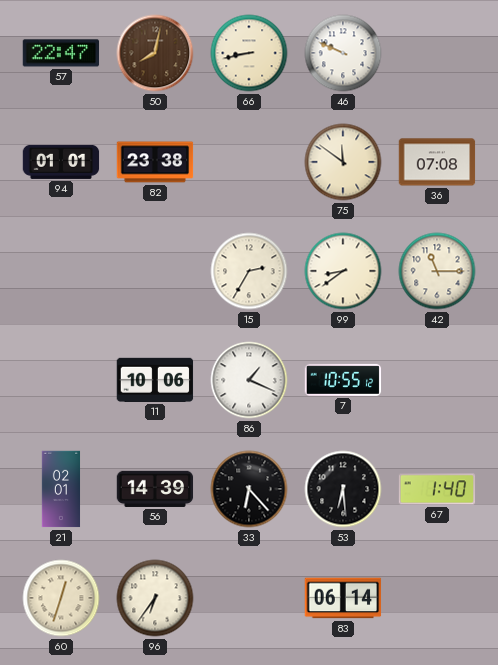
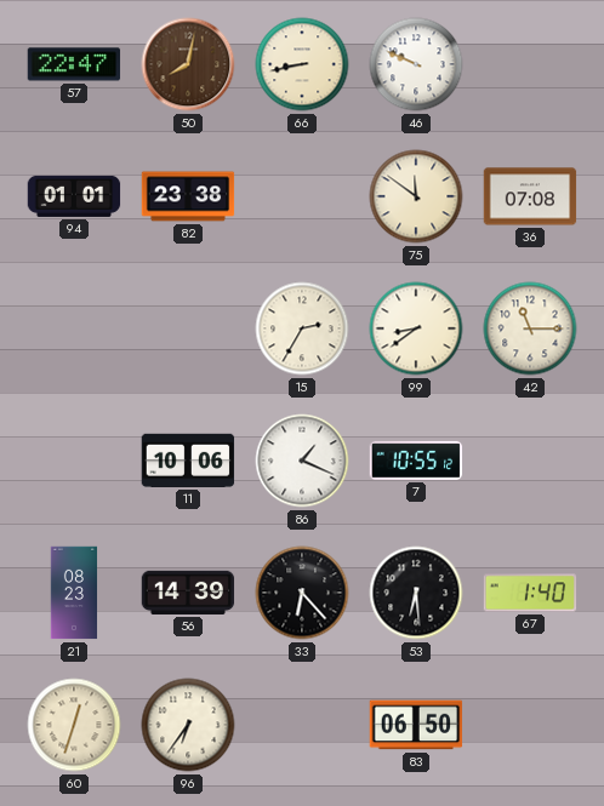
21: 02:01 -> 08:23
83: 06:14 -> 06:50
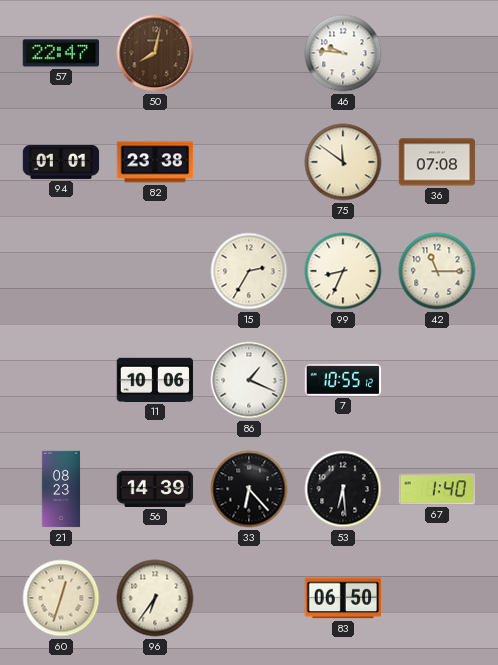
66: 8:43 -> none
46: 9:49 -> 9:46
99: 8:39 -> 8:34
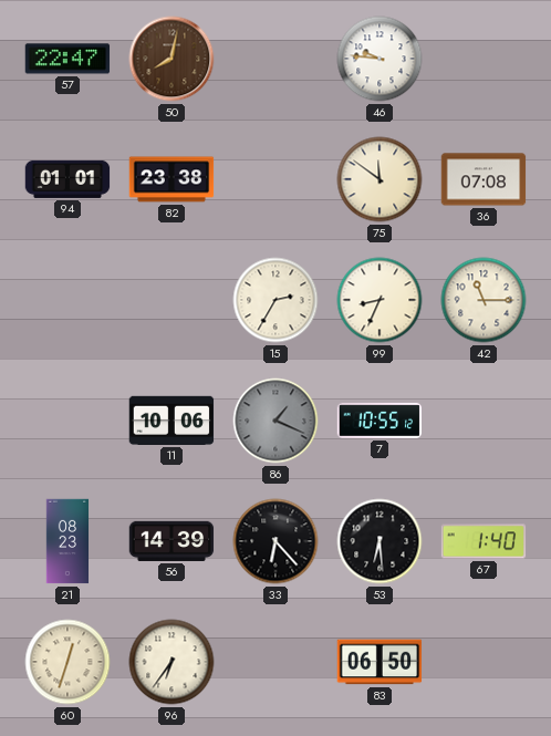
86 dial: white -> grey
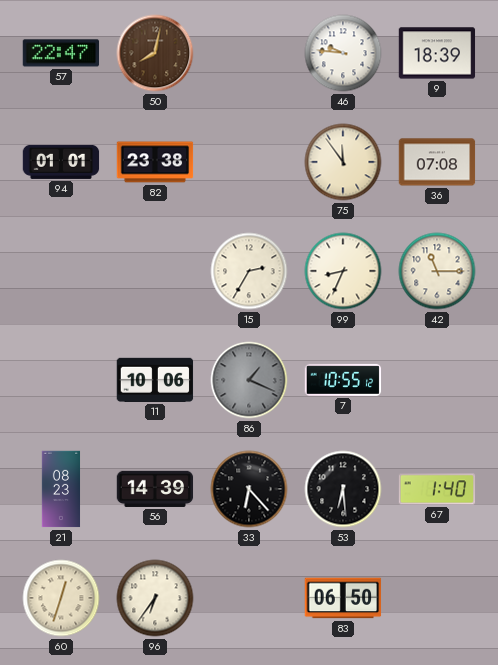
9: none -> 18:39
75: 11:51 -> 11:54
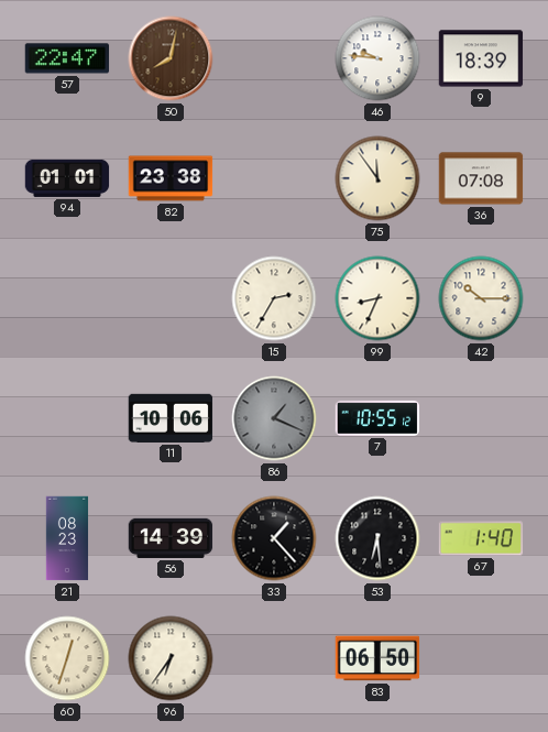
42: 11:15 -> 10:15
33: 6:23 -> 1:23
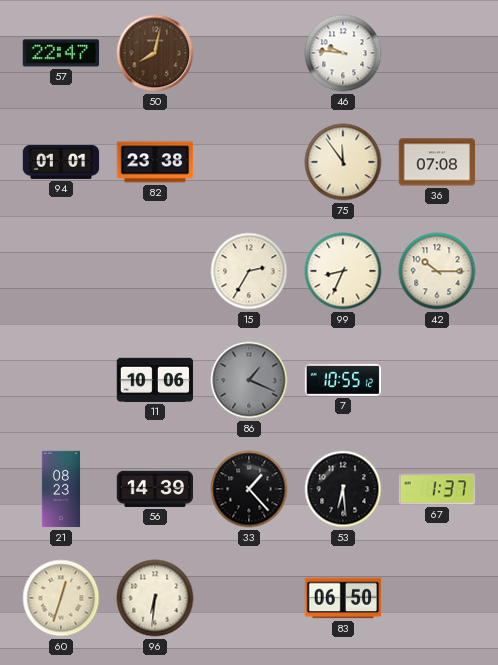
9: 18:39 -> none
67: 1:40 -> 1:37
96: 6:36 -> 6:31
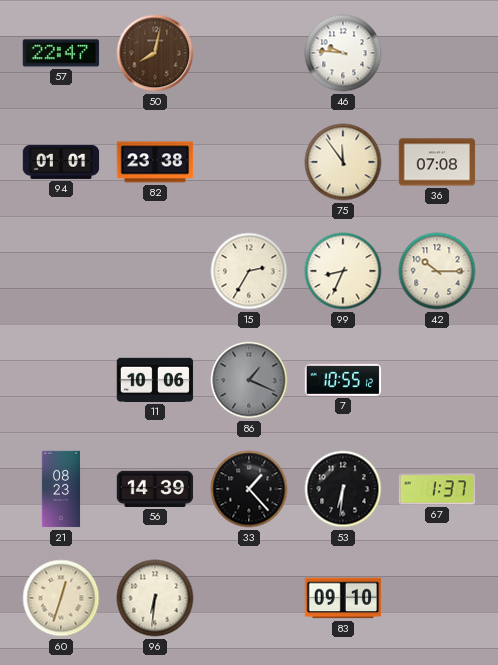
53: 6:29 -> 6:31
83: 06:50 -> 09:10
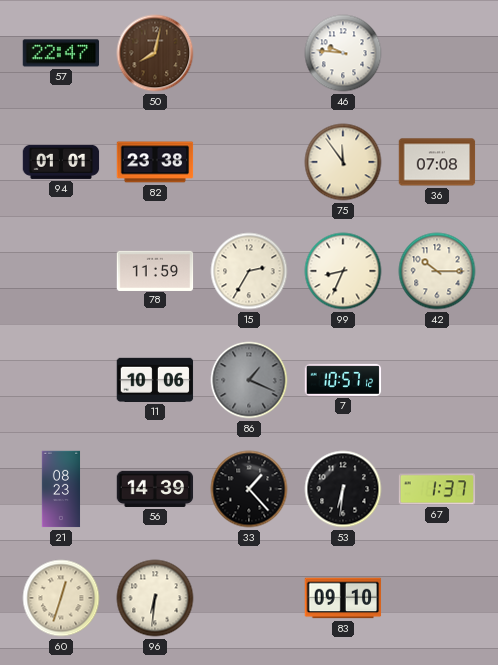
78: none -> 11:59
7: 10:55 -> 10:57
